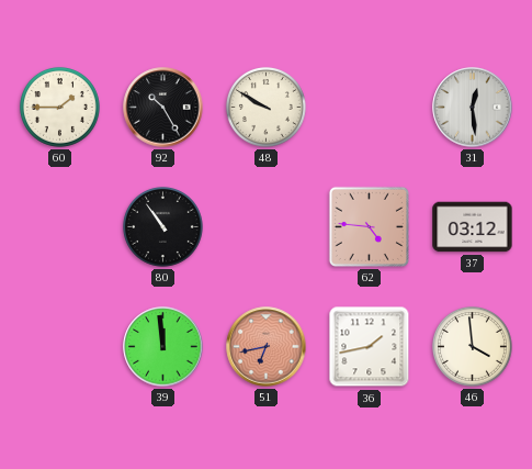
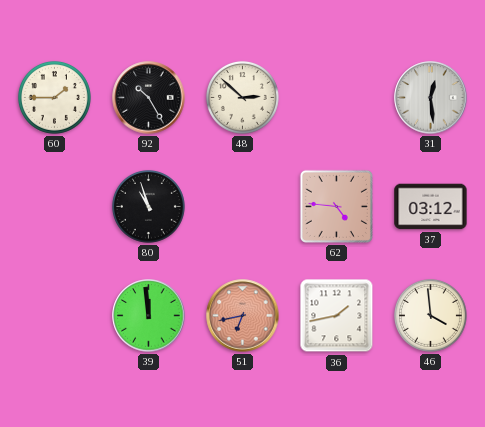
48: 9:50 -> 2:52
80: 10:54 -> 10:57
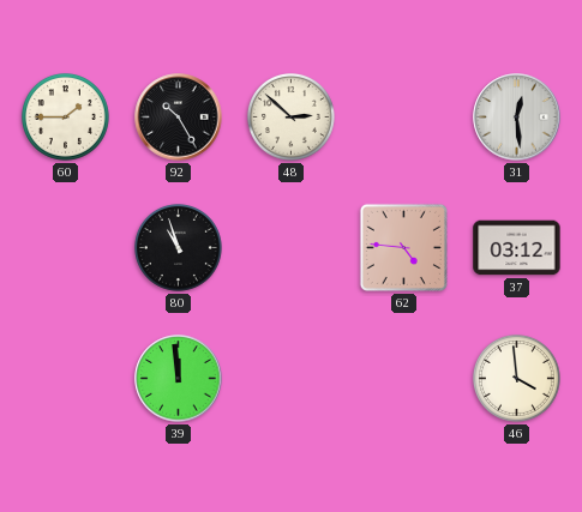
51: 6:43 -> none
36: 1:43 -> none
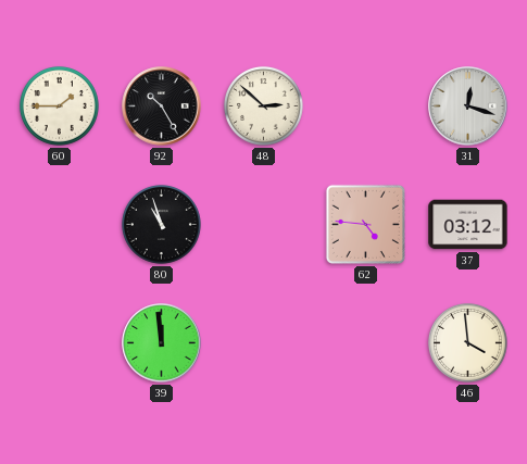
31: 12:29 -> 12:18
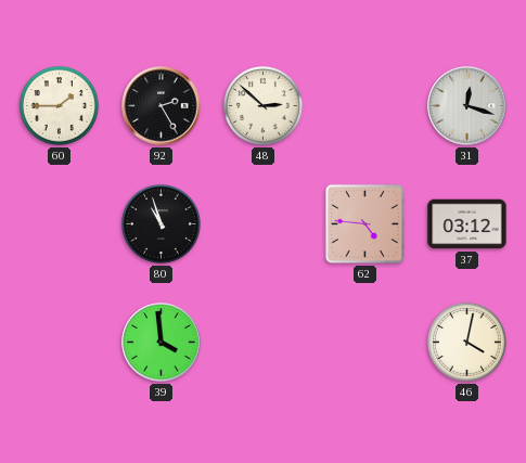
92: 10:25 -> 2:25
39: 11:59 -> 3:59
46: 3:59 -> 4:02
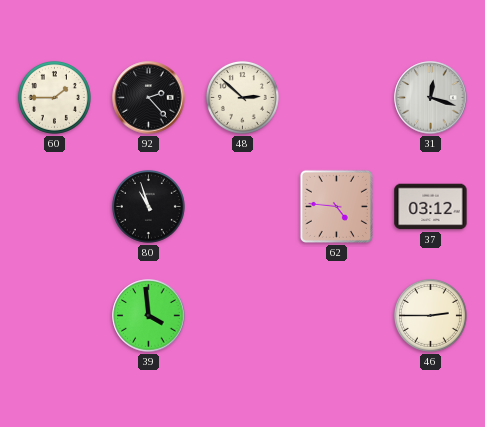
92: 2:25 -> 2:23
46: 4:02 -> 2:45
